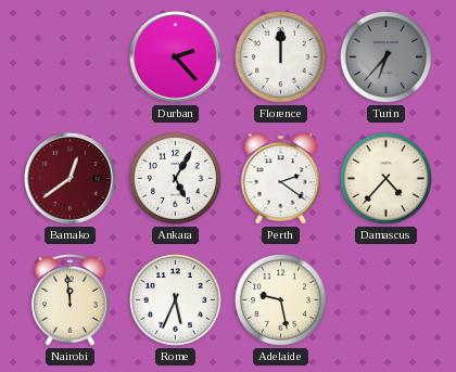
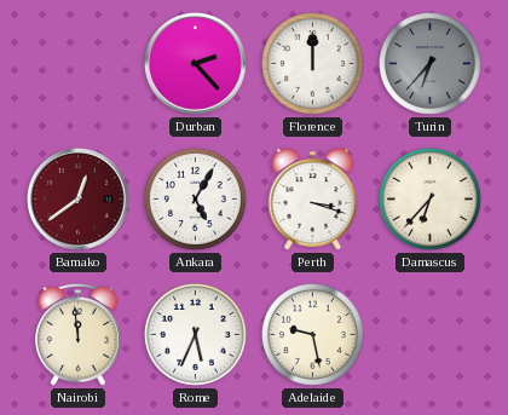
Perth: 2:21 -> 3:18
Damascus: 4:37 -> 6:37
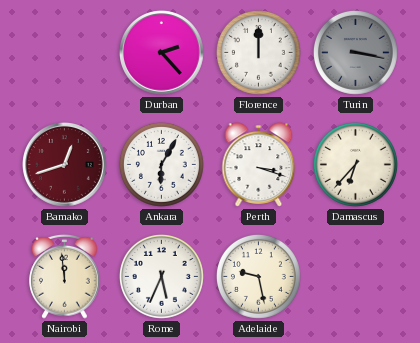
Turin: 6:37 -> 3:17
Bamako: 12:39 -> 12:42
Ankara: 5:05 -> 6:05
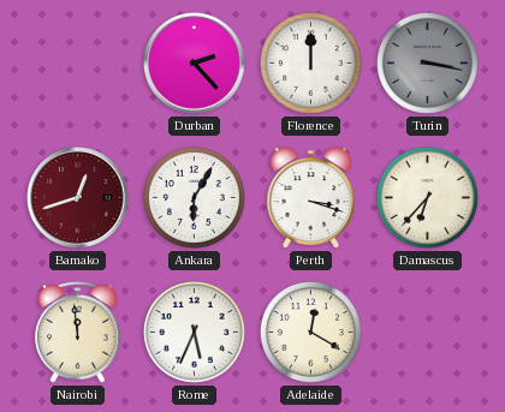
Adelaide: 9:28 -> 12:20
